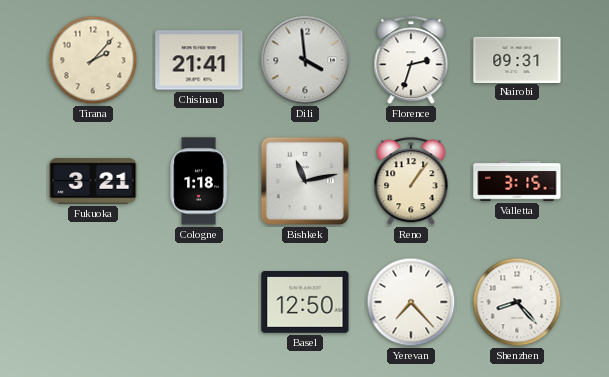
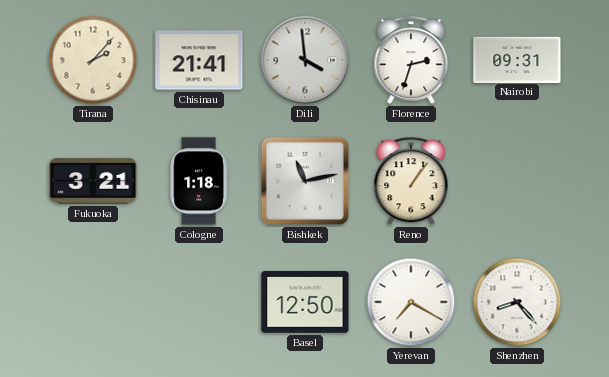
Valletta: 3:15 -> none
Yerevan: 7:23 -> 7:20
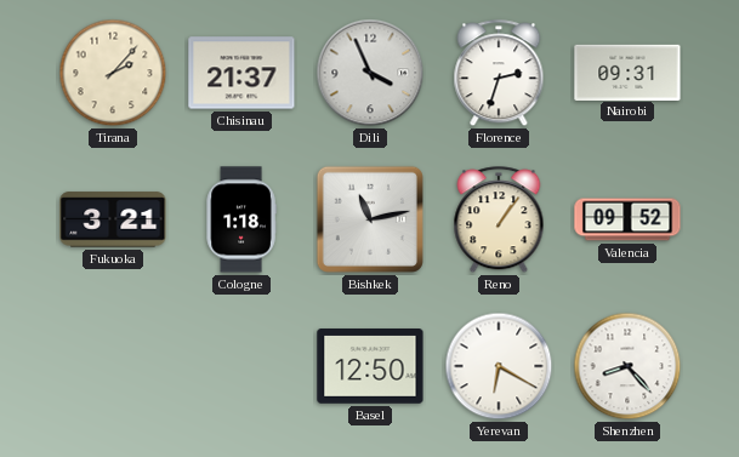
Chisinau: 21:41 -> 21:37
Dili: 3:59 -> 3:56
Valencia: none -> 09:52
Yerevan: 7:20 -> 6:20
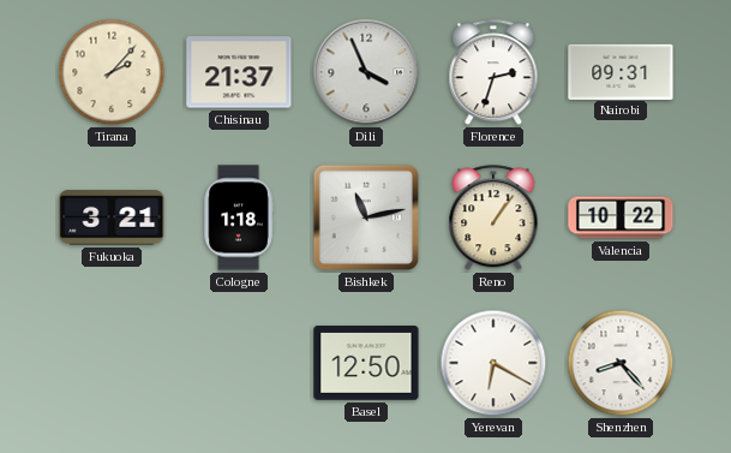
Valencia: 09:52 -> 10:22
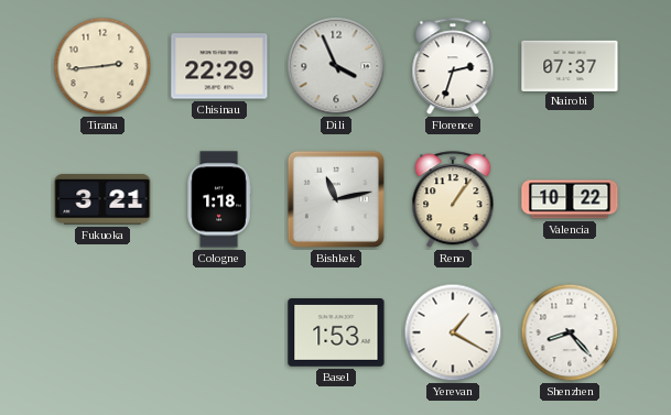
Tirana: 2:07 -> 2:44
Chisinau: 21:37 -> 22:29
Nairobi: 09:31 -> 07:37
Basel: 12:50 -> 1:53
Yerevan: 6:20 -> 1:20
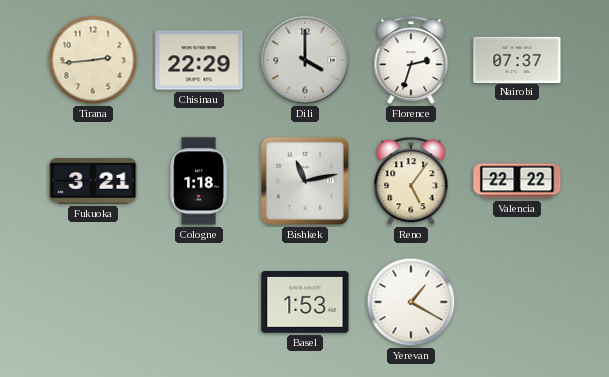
Dili: 3:56 -> 4:00
Reno: 1:06 -> 5:06
Valencia: 10:22 -> 22:22
Shenzhen: 8:23 -> none
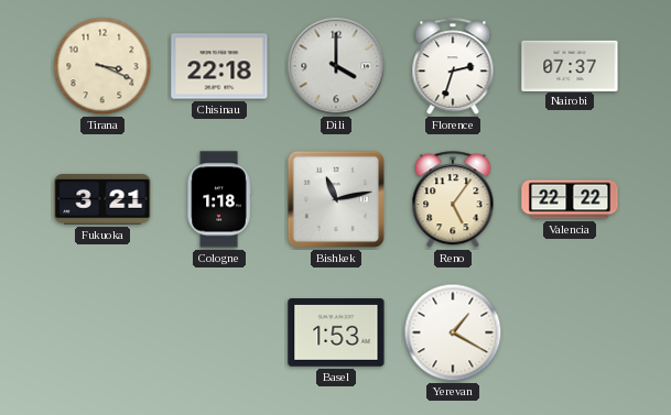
Tirana: 2:44 -> 3:19
Chisinau: 22:29 -> 22:18
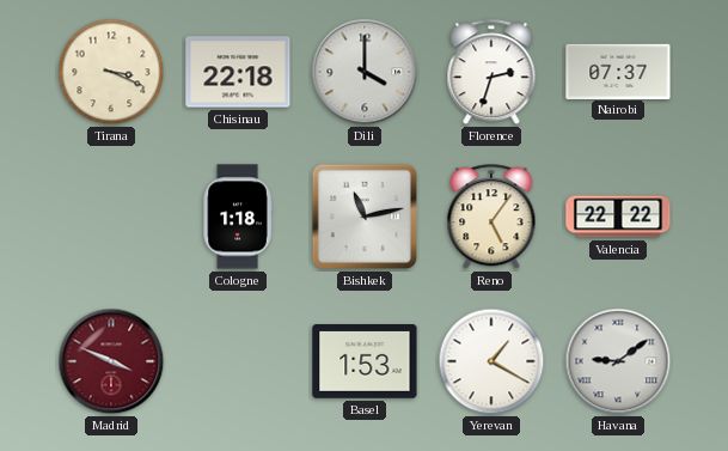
Fukuoka: 3:21 -> none
Madrid: none -> 3:49
Havana: none -> 9:09
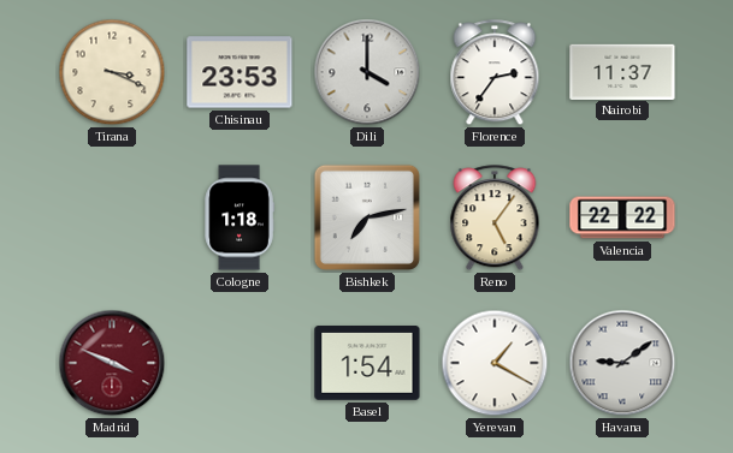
Chisinau: 22:18 -> 23:53
Florence: 2:33 -> 2:36
Nairobi: 07:37 -> 11:37
Bishkek: 11:13 -> 7:13
Basel: 1:53 -> 1:54
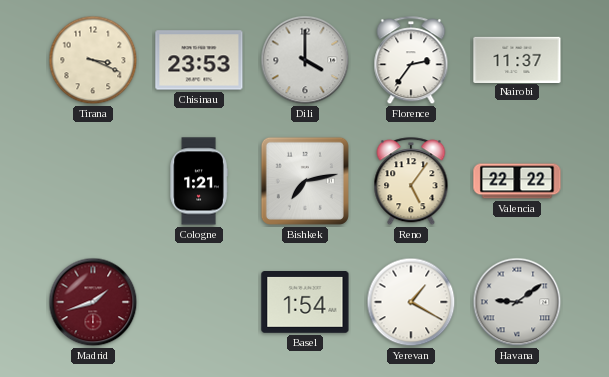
Cologne: 1:18 -> 1:21
Madrid: 3:49 -> 1:42
